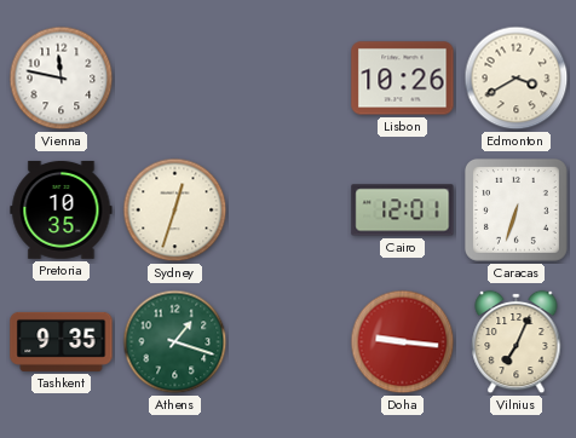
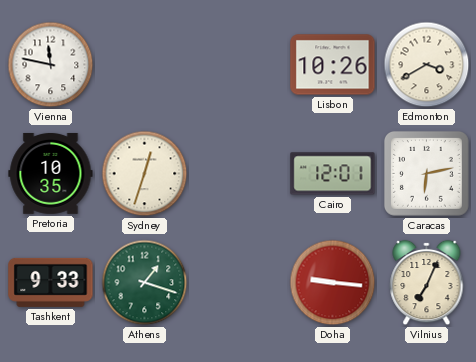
Caracas: 6:33 -> 6:13
Tashkent: 9:35 -> 9:33
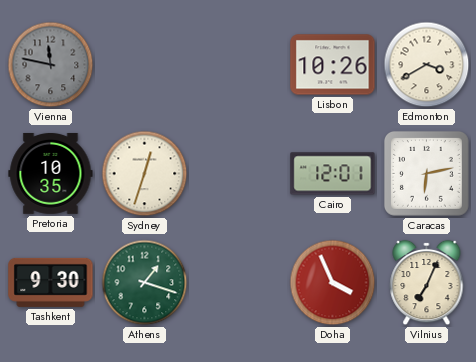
Vienna dial: white -> grey
Tashkent: 9:33 -> 9:30
Doha: 9:16 -> 3:56
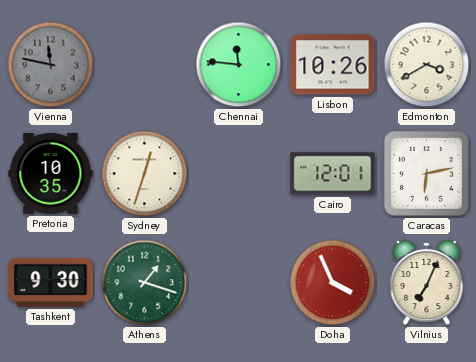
Chennai: none -> 11:46
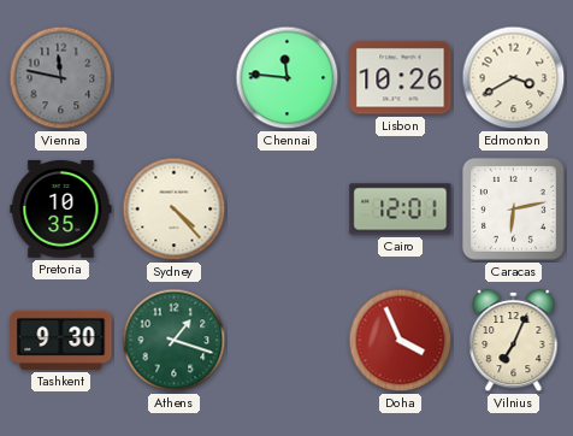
Sydney: 12:33 -> 4:23
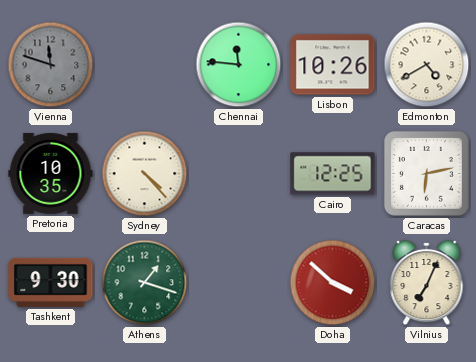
Vienna: 11:47 -> 11:48
Edmonton: 3:40 -> 4:40
Cairo: 12:01 -> 12:25
Doha: 3:56 -> 3:52
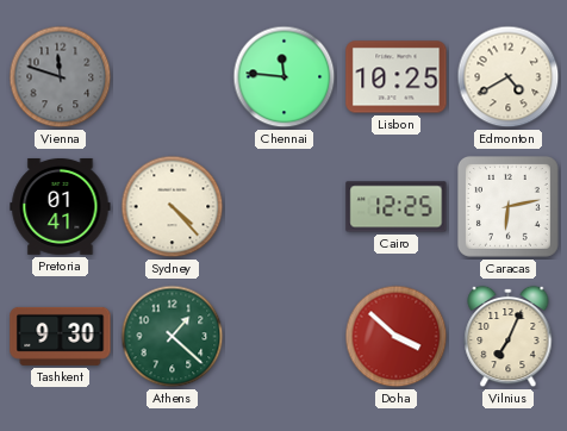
Lisbon: 10:26 -> 10:25
Pretoria: 10:35 -> 01:41
Athens: 1:18 -> 1:22
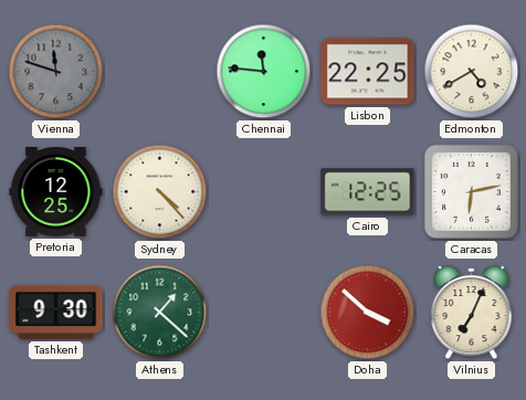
Lisbon: 10:25 -> 22:25
Pretoria: 01:41 -> 12:25
